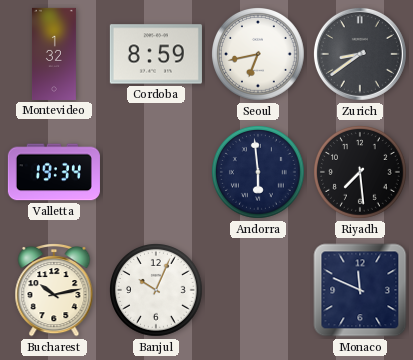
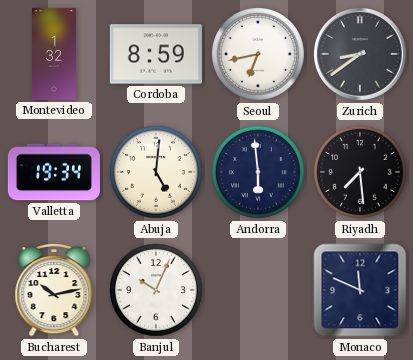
Abuja: none -> 5:01
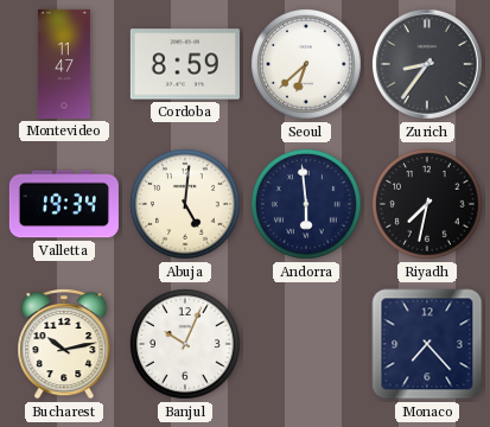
Montevideo: 1:32 -> 11:47
Seoul: 6:43 -> 6:38
Zurich: 8:39 -> 8:36
Riyadh: 7:29 -> 7:32
Monaco: 11:49 -> 7:23
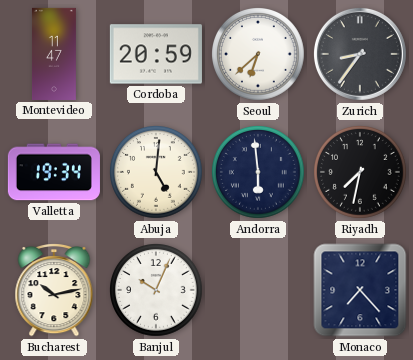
Cordoba: 8:59 -> 20:59
